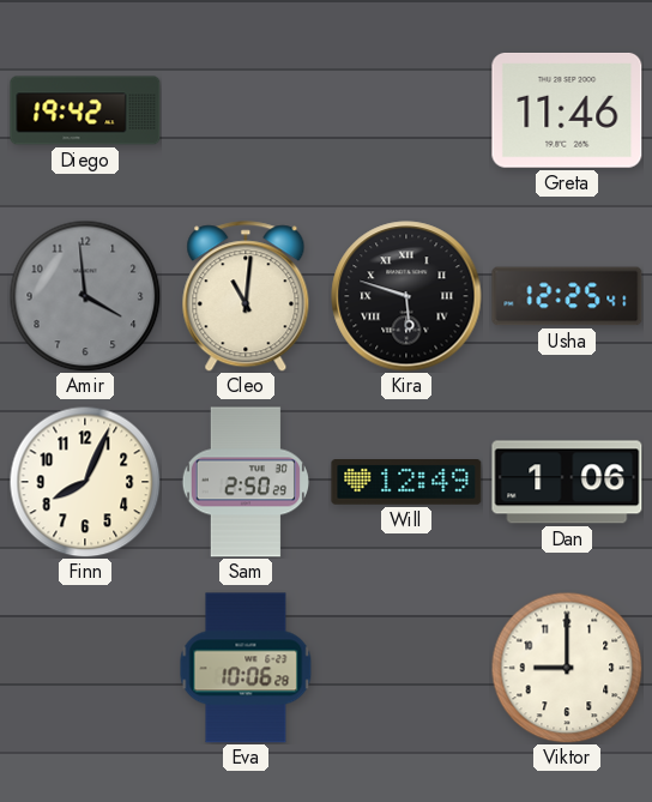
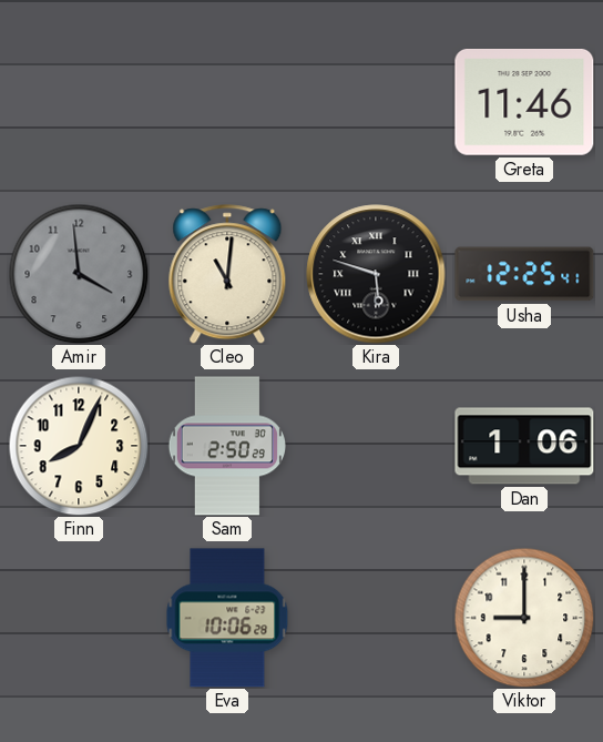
Diego: 19:42 -> none
Will: 12:49 -> none
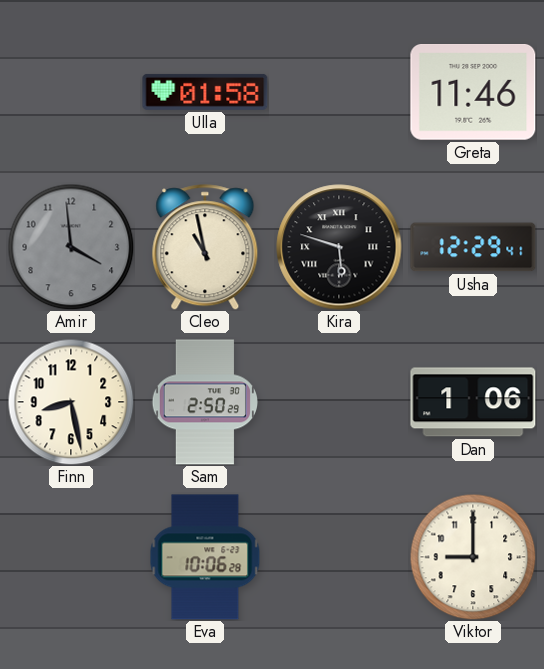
Ulla: none -> 01:58
Cleo: 11:01 -> 10:58
Usha: 12:25 -> 12:29
Finn: 8:04 -> 8:28
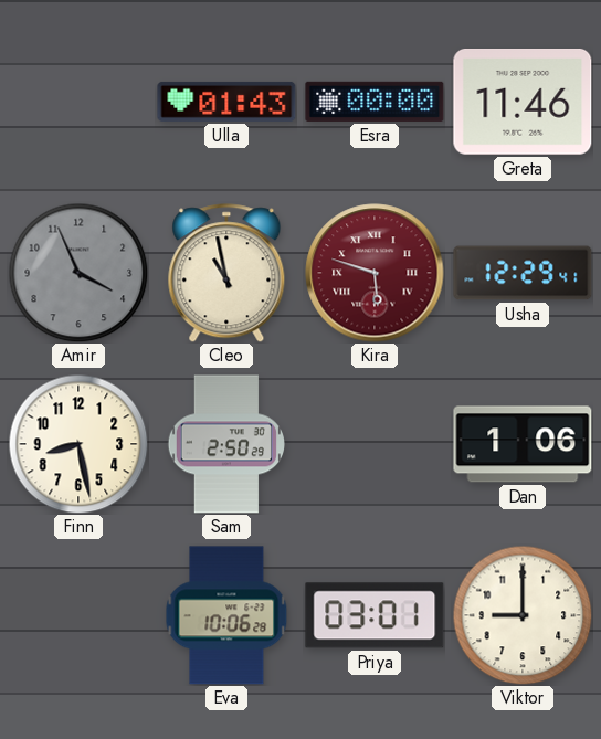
Ulla: 01:58 -> 01:43
Esra: none -> 00:00
Amir: 3:59 -> 3:56
Kira dial: black -> burgundy
Priya: none -> 03:01
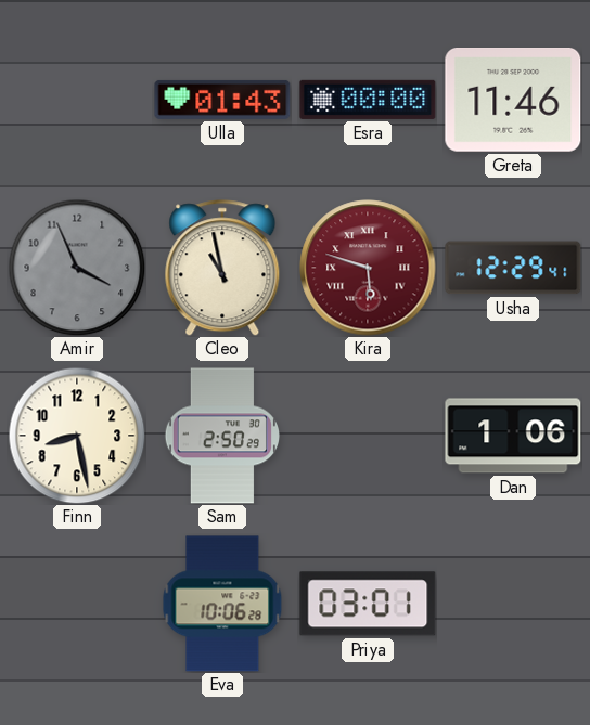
Viktor: 9:00 -> none
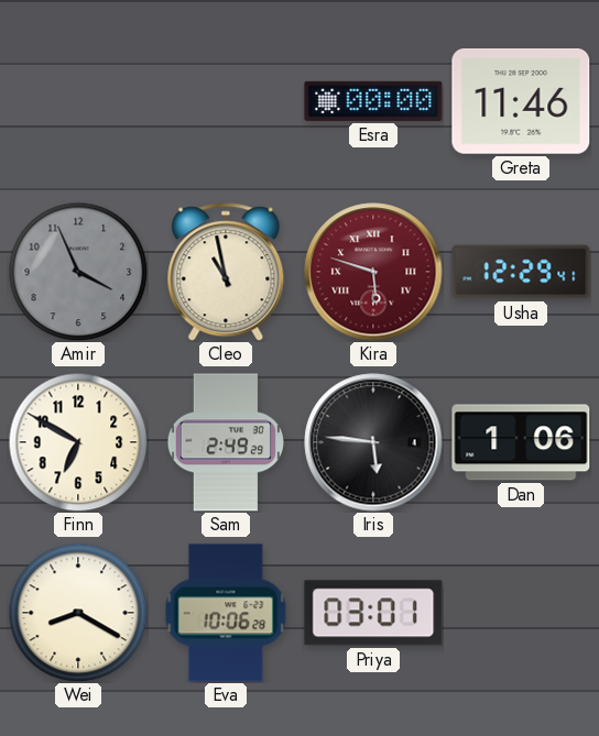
Ulla: 01:43 -> none
Finn: 8:28 -> 6:50
Sam: 2:50 -> 2:49
Iris: none -> 5:46
Wei: none -> 8:20
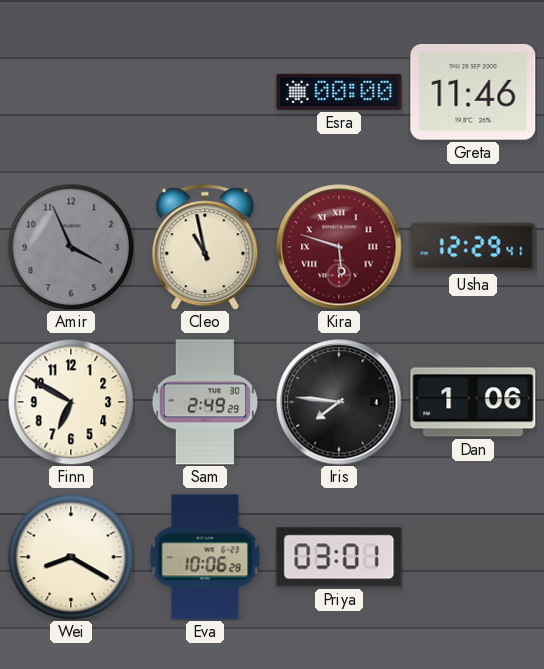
Iris: 5:46 -> 7:46
